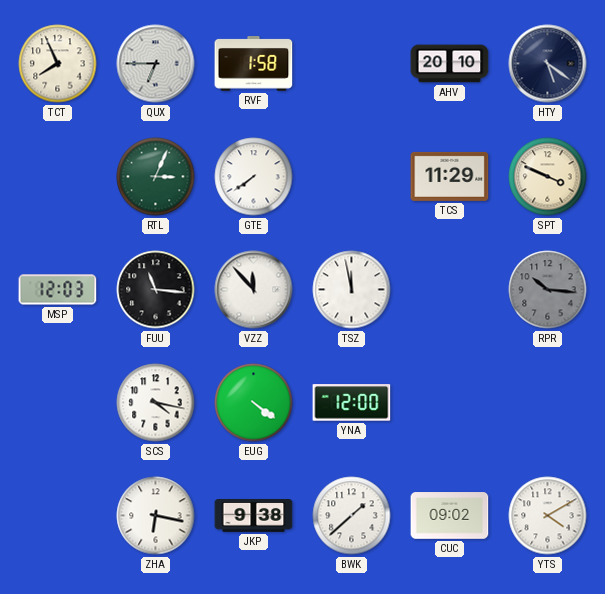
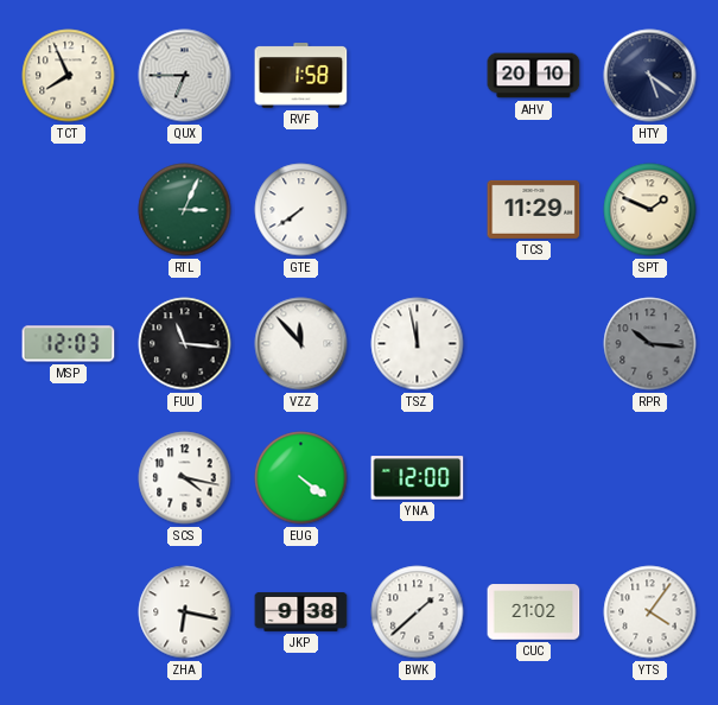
SPT: 3:49 -> 1:49
CUC: 09:02 -> 21:02
YTS: 4:10 -> 4:06
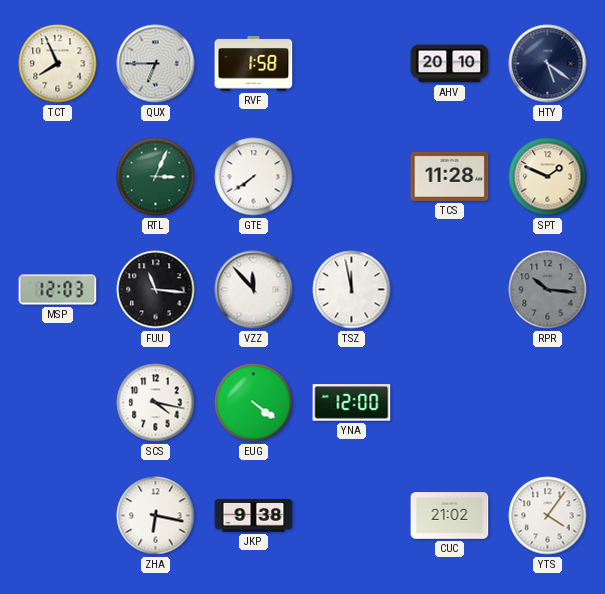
TCS: 11:29 -> 11:28
BWK: 1:38 -> none
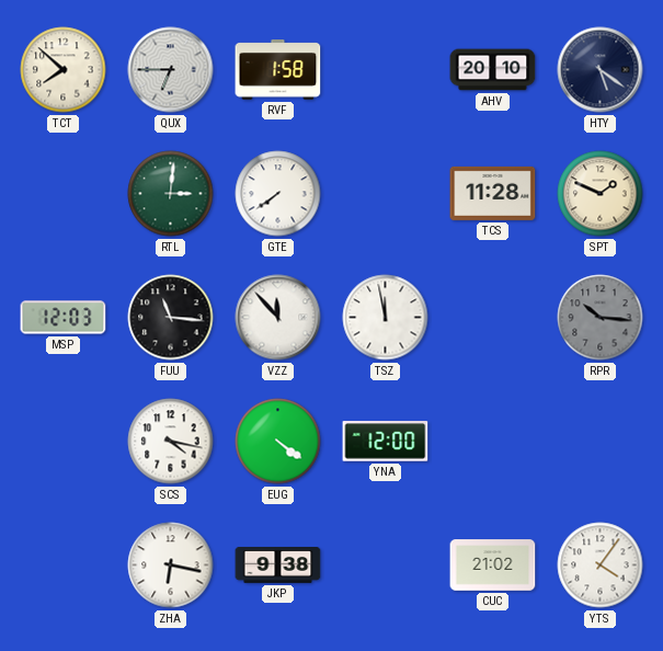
TCT: 7:56 -> 7:52
RTL: 3:04 -> 3:01
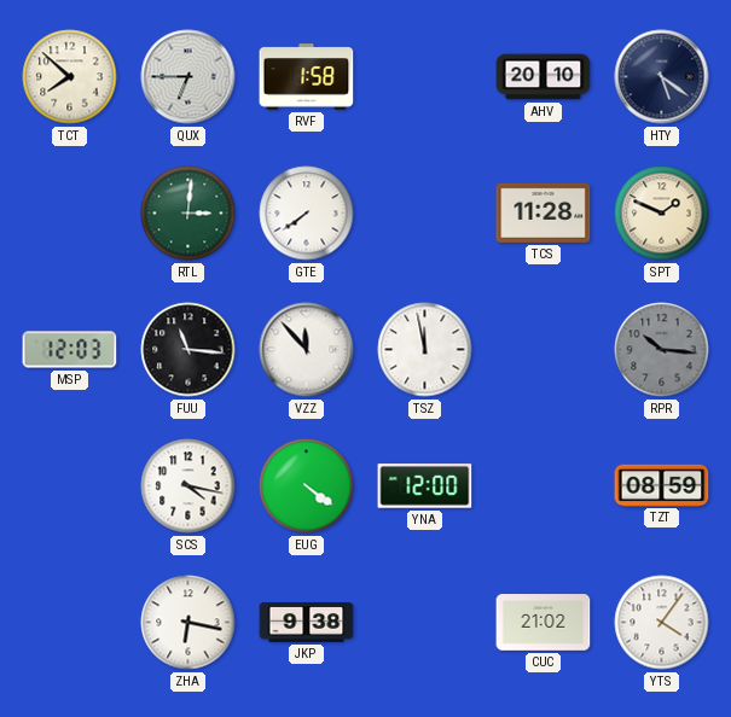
TZT: none -> 08:59
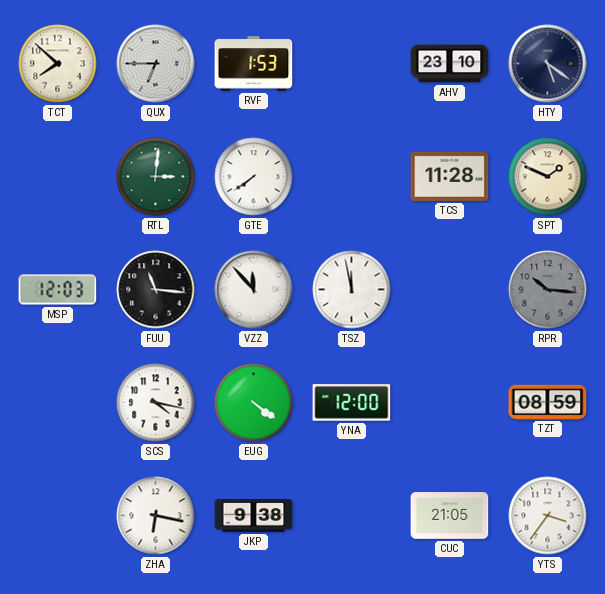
RVF: 1:58 -> 1:53
AHV: 20:10 -> 23:10
CUC: 21:02 -> 21:05
YTS: 4:06 -> 3:36
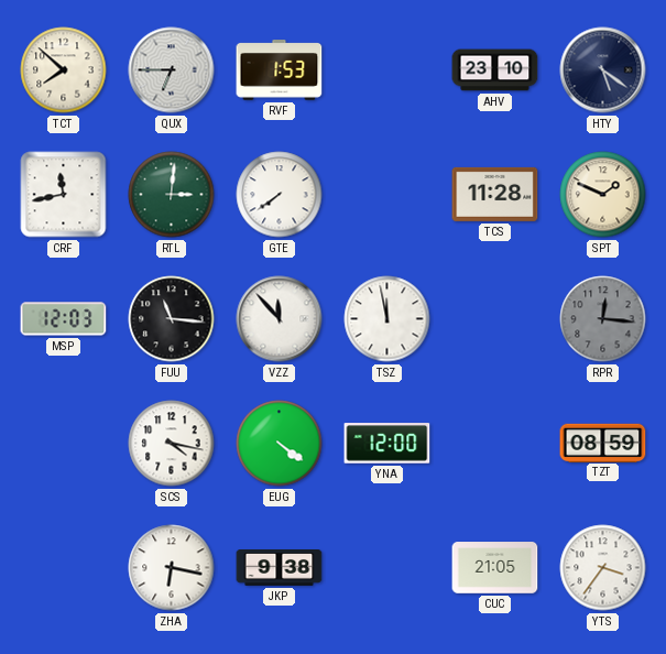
CRF: none -> 11:43
RPR: 10:16 -> 12:16
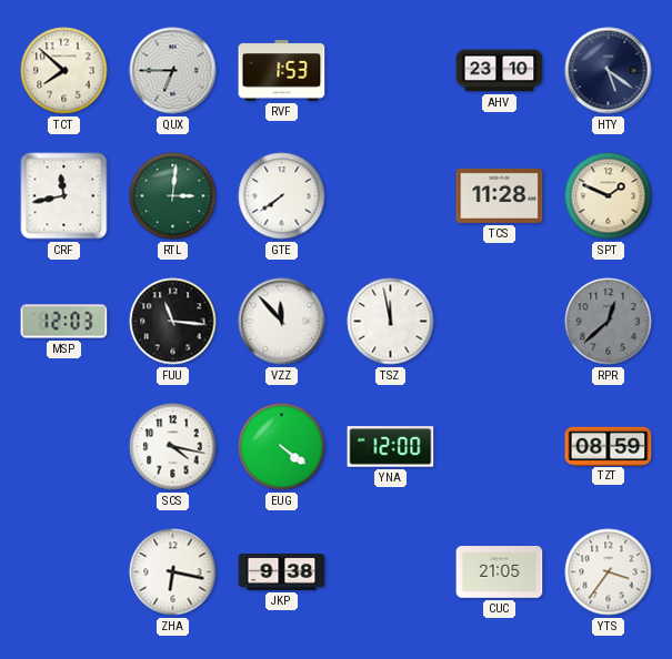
RPR: 12:16 -> 12:38
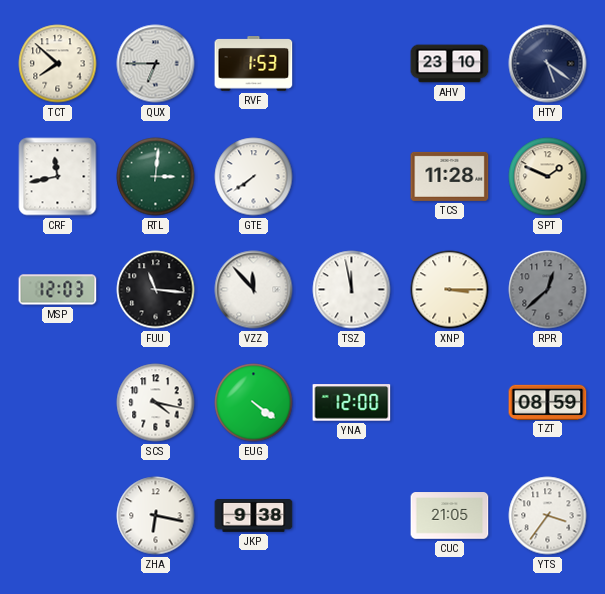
XNP: none -> 3:15
